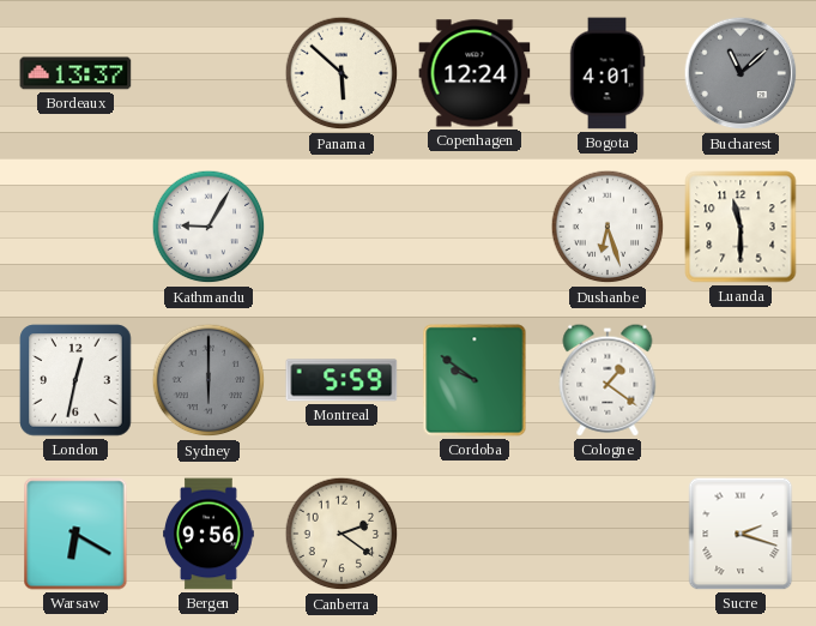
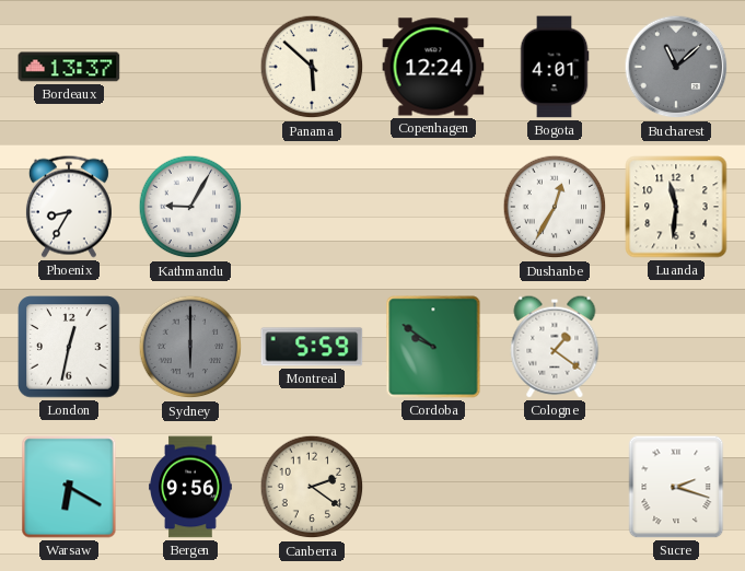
Phoenix: none -> 8:35
Dushanbe: 6:27 -> 12:35
Luanda: 11:30 -> 11:31
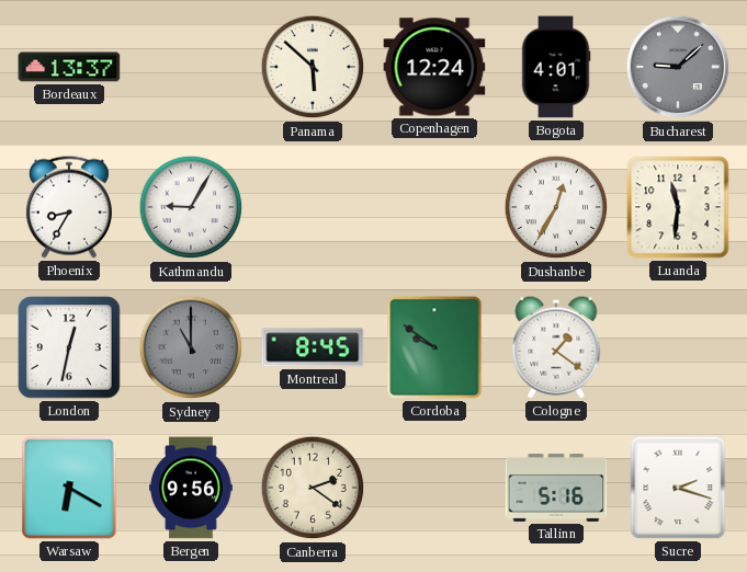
Bucharest: 11:08 -> 9:08
Sydney: 6:00 -> 11:00
Montreal: 5:59 -> 8:45
Tallinn: none -> 5:16
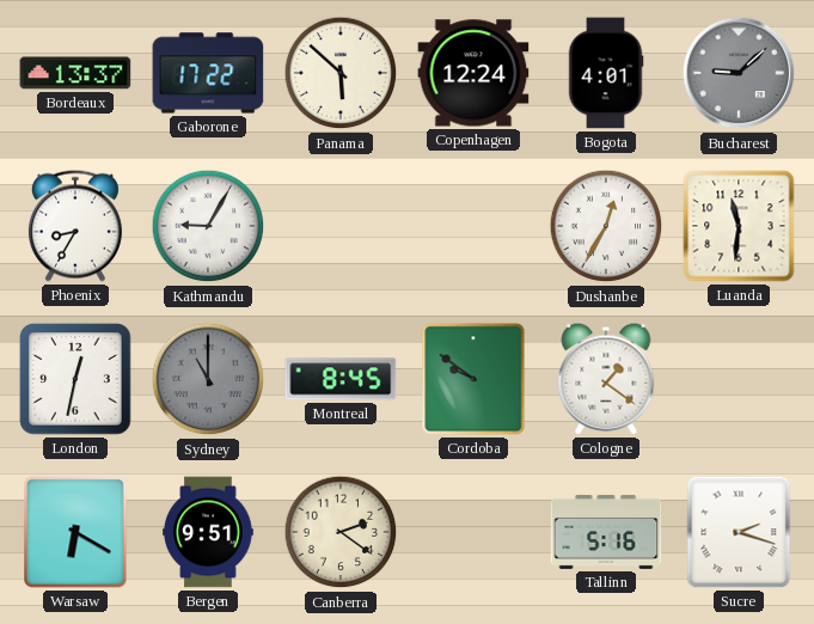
Gaborone: none -> 17:22
Bergen: 9:56 -> 9:51
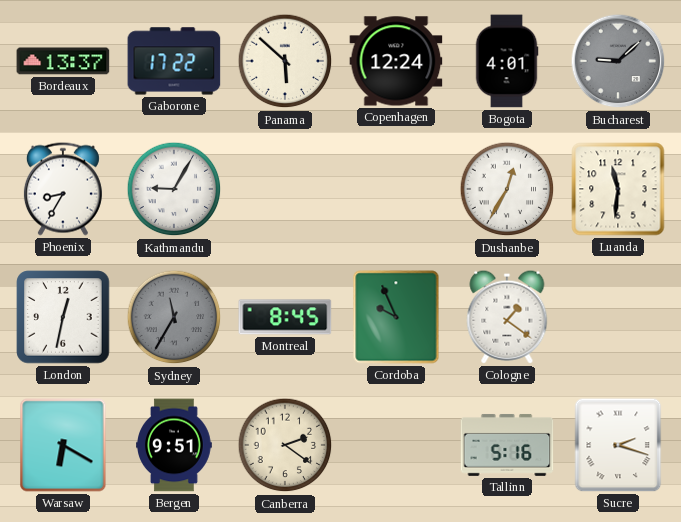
Sydney: 11:00 -> 11:35
Cordoba: 9:51 -> 9:56
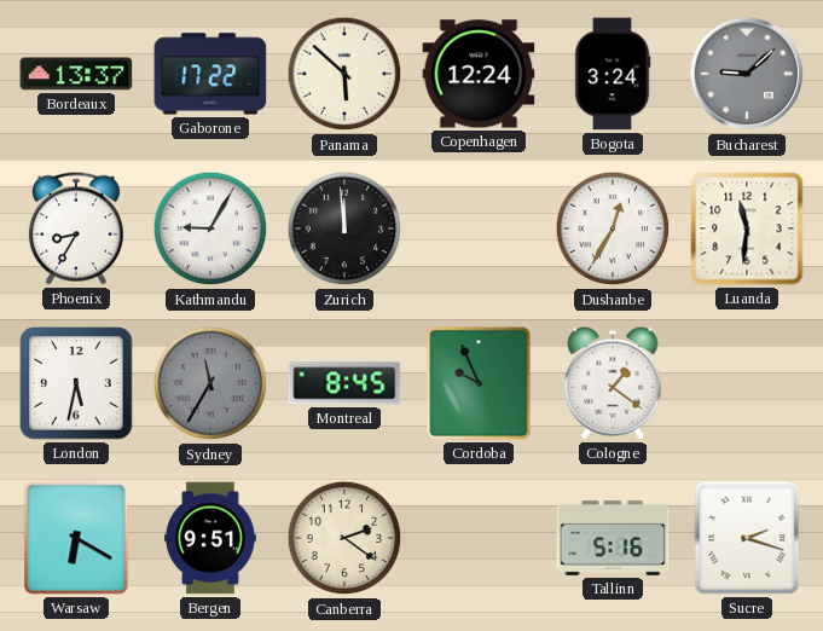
Bogota: 4:01 -> 3:24
Zurich: none -> 11:59
London: 12:32 -> 5:32
